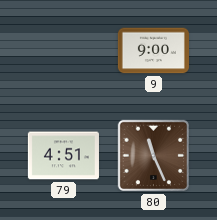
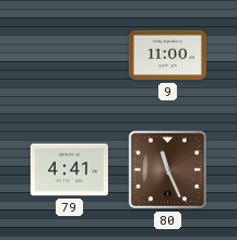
9: 9:00 -> 11:00
79: 4:51 -> 4:41
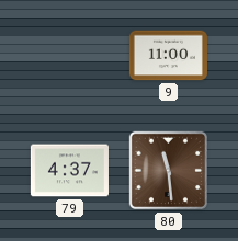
79: 4:41 -> 4:37
80: 11:26 -> 11:29
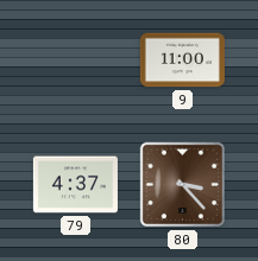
80: 11:29 -> 3:23
